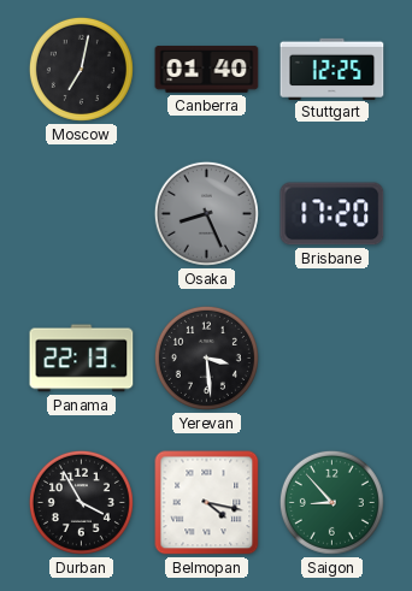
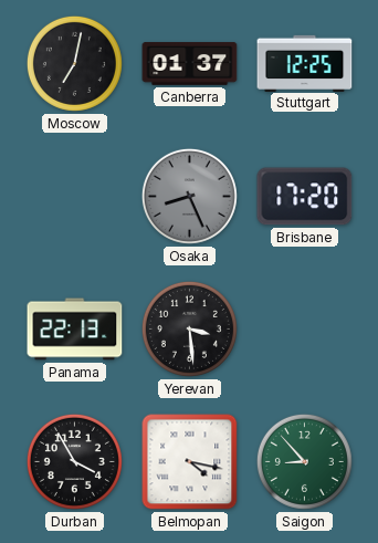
Canberra: 01:40 -> 01:37
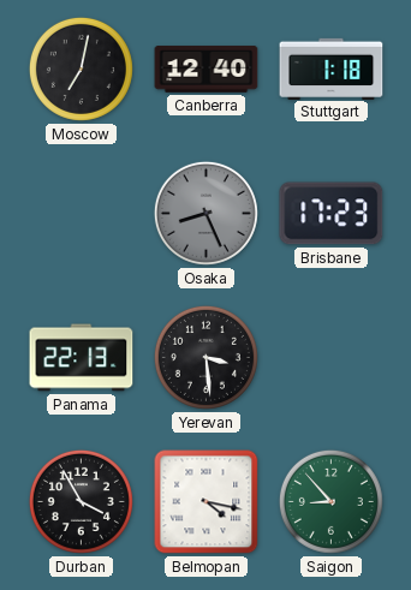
Canberra: 01:37 -> 12:40
Stuttgart: 12:25 -> 1:18
Brisbane: 17:20 -> 17:23
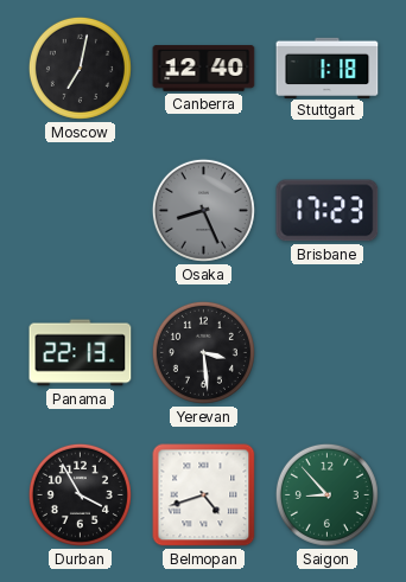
Belmopan: 4:17 -> 4:42
